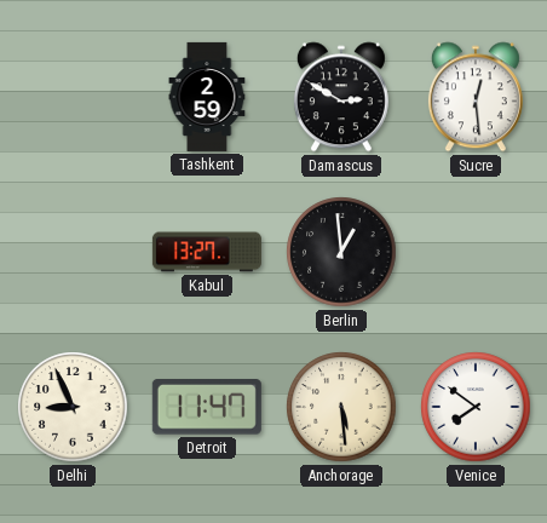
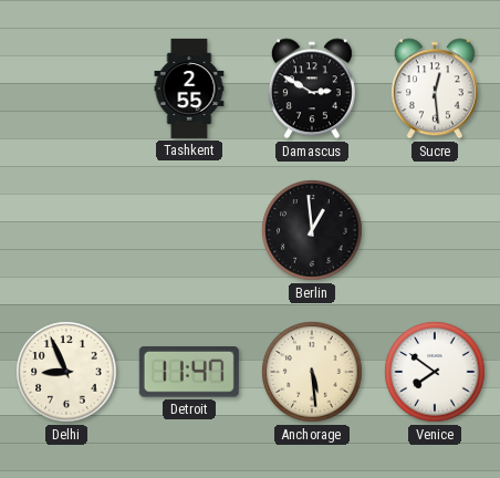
Tashkent: 2:59 -> 2:55
Kabul: 13:27 -> none
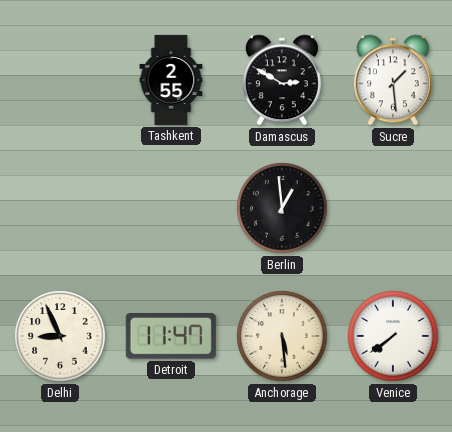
Sucre: 12:29 -> 1:29
Venice: 7:51 -> 7:39
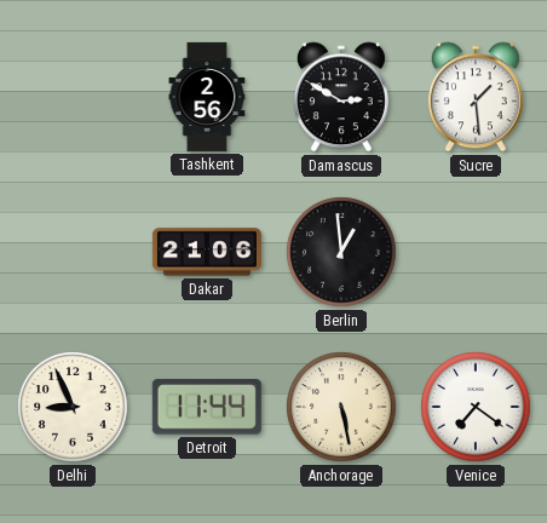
Tashkent: 2:55 -> 2:56
Dakar: none -> 21:06
Detroit: 11:47 -> 11:44
Anchorage: 5:29 -> 5:28
Venice: 7:39 -> 7:21
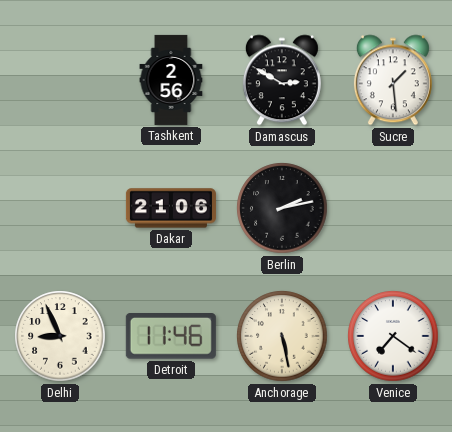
Berlin: 12:59 -> 2:13
Detroit: 11:44 -> 11:46
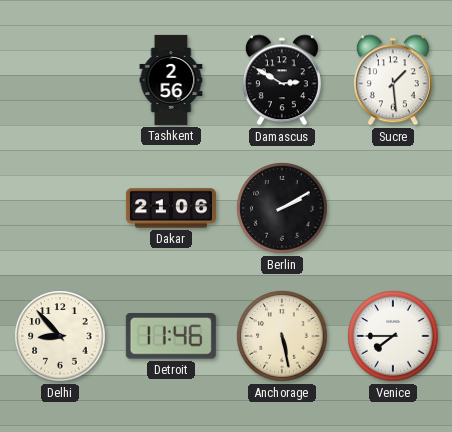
Berlin: 2:13 -> 2:10
Delhi: 8:56 -> 8:53
Venice: 7:21 -> 7:45
